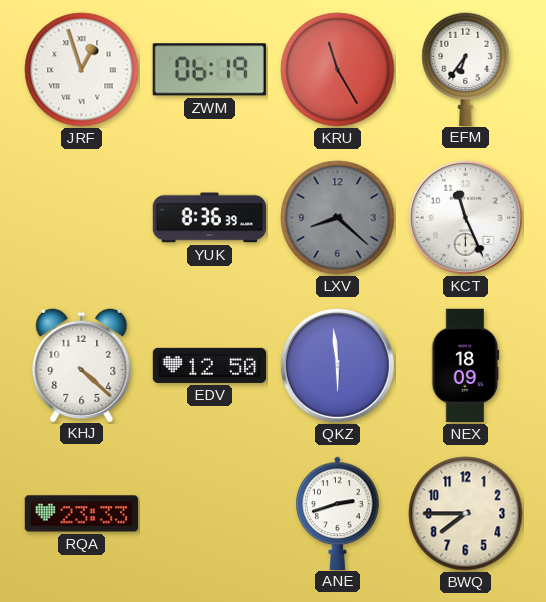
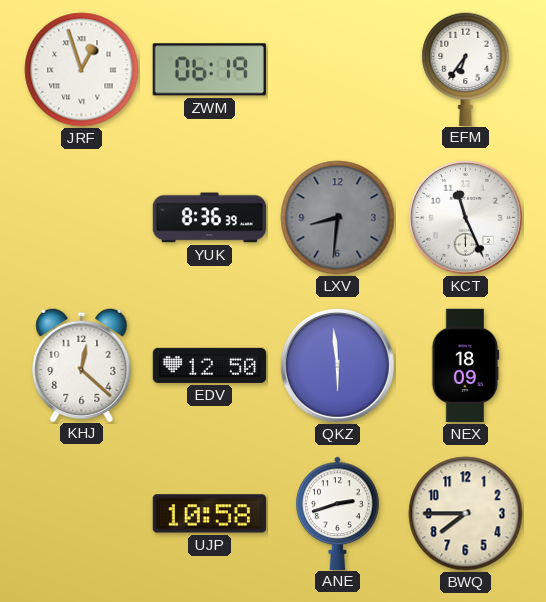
KRU: 11:25 -> none
LXV: 8:22 -> 8:31
KHJ: 4:22 -> 12:22
RQA: 23:33 -> none
UJP: none -> 10:58
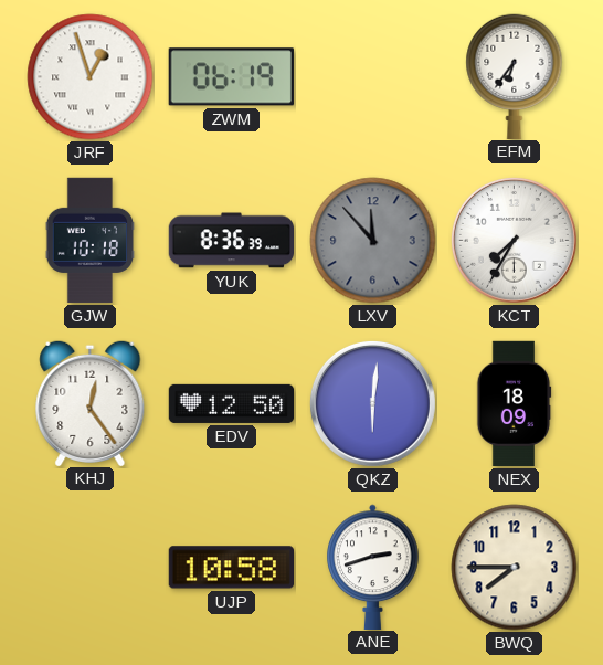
GJW: none -> 10:18
LXV: 8:31 -> 11:53
KCT: 11:26 -> 7:35
KHJ: 12:22 -> 12:24
QKZ: 5:59 -> 6:01
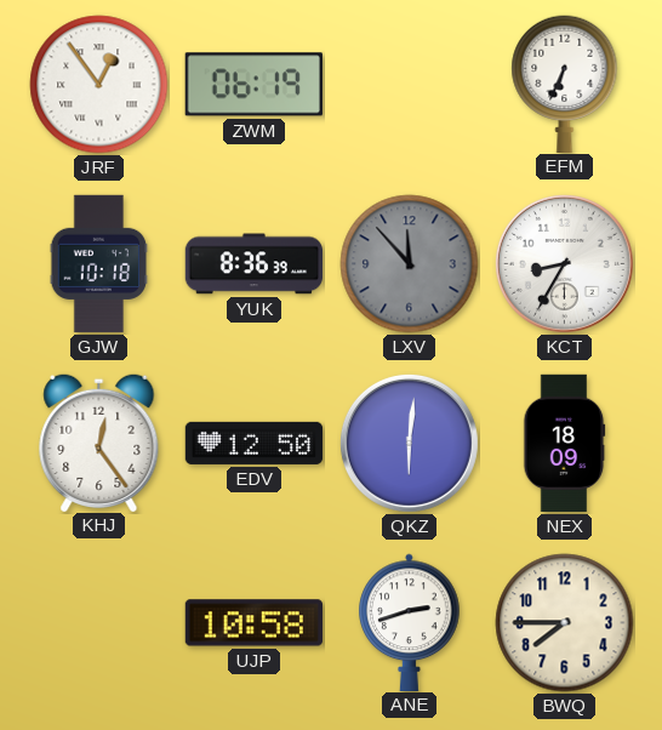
JRF: 12:57 -> 12:54
EFM: 6:36 -> 6:34
KCT: 7:35 -> 8:35
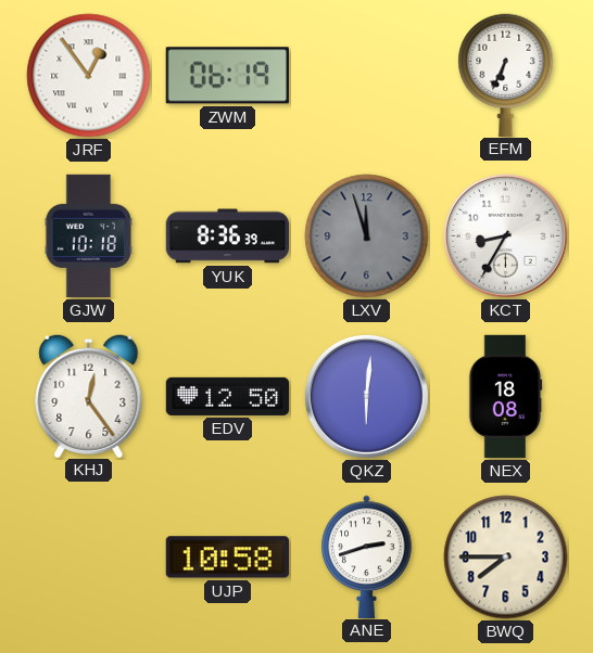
LXV: 11:53 -> 11:57
NEX: 18:09 -> 18:08
